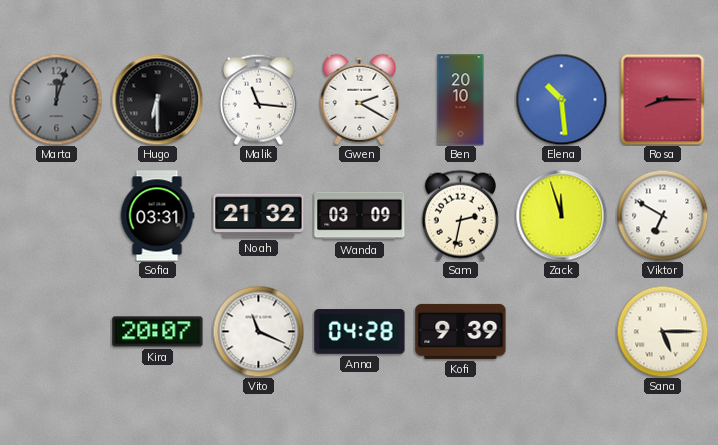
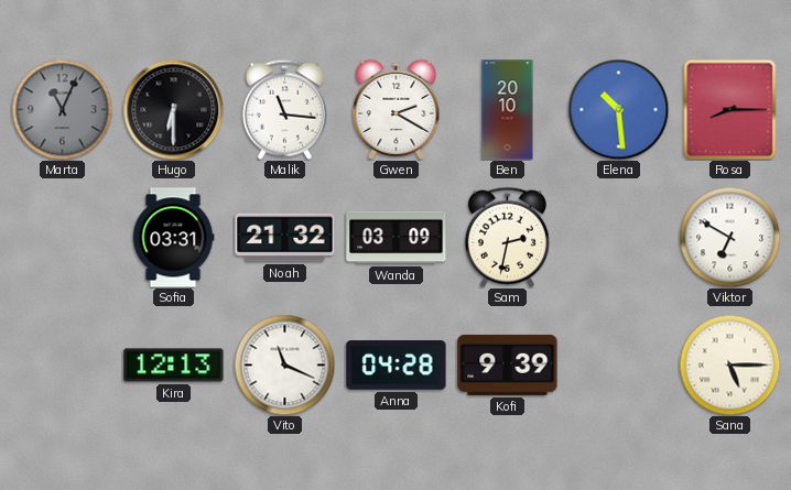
Marta: 12:03 -> 11:04
Zack: 11:57 -> none
Kira: 20:07 -> 12:13
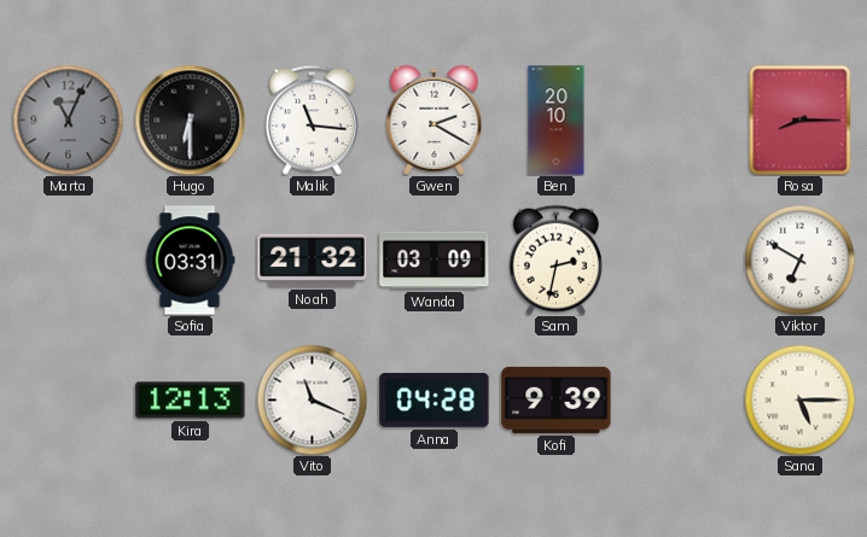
Elena: 10:29 -> none
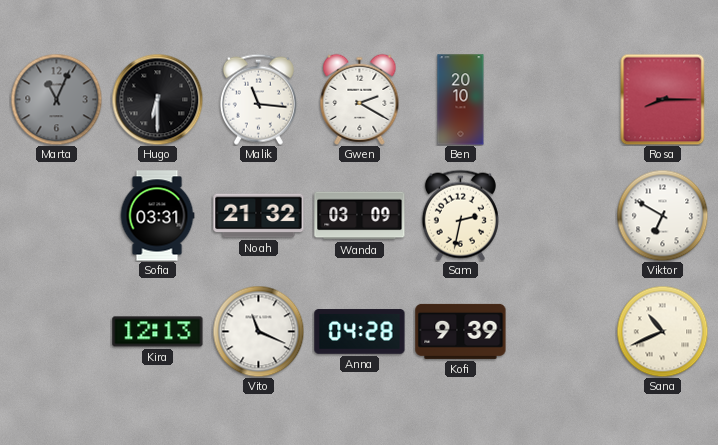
Sana: 5:15 -> 10:41
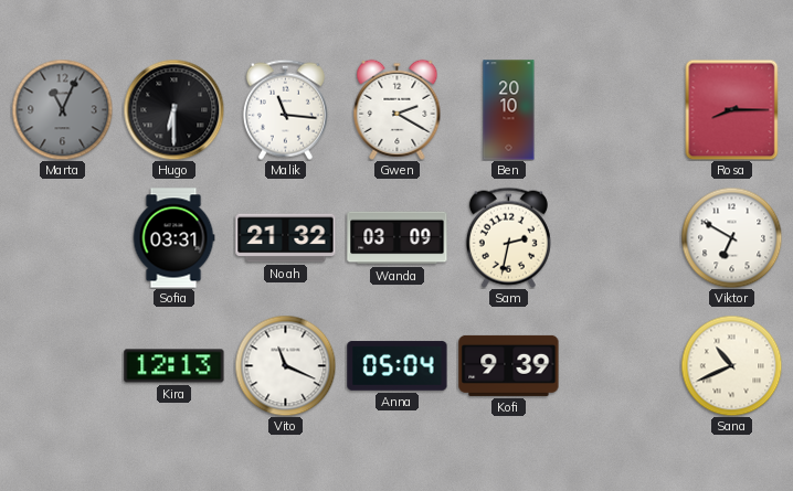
Anna: 04:28 -> 05:04
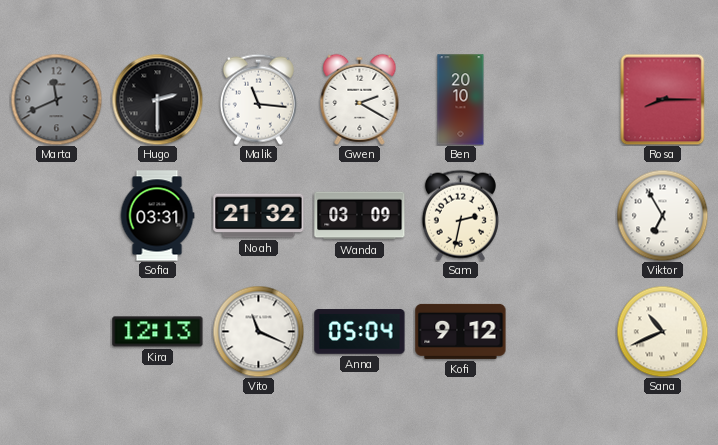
Marta: 11:04 -> 11:41
Hugo: 6:30 -> 2:30
Viktor: 6:50 -> 6:55
Kofi: 9:39 -> 9:12
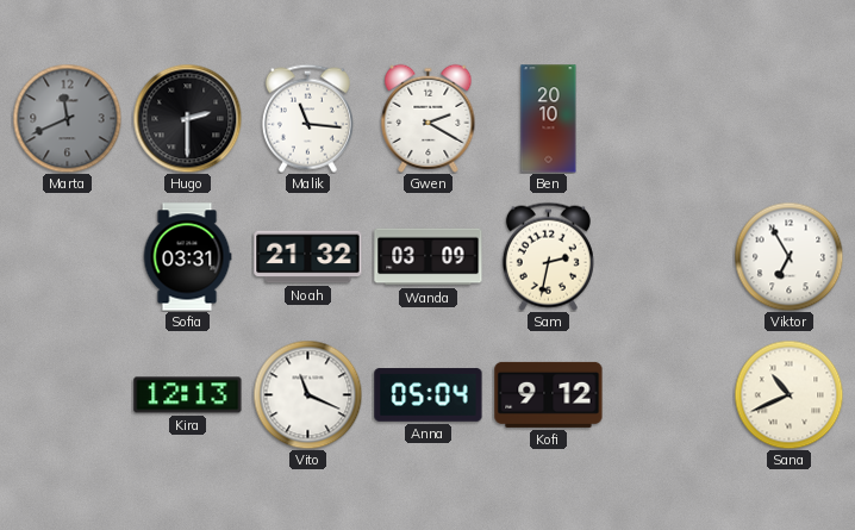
Rosa: 8:15 -> none
